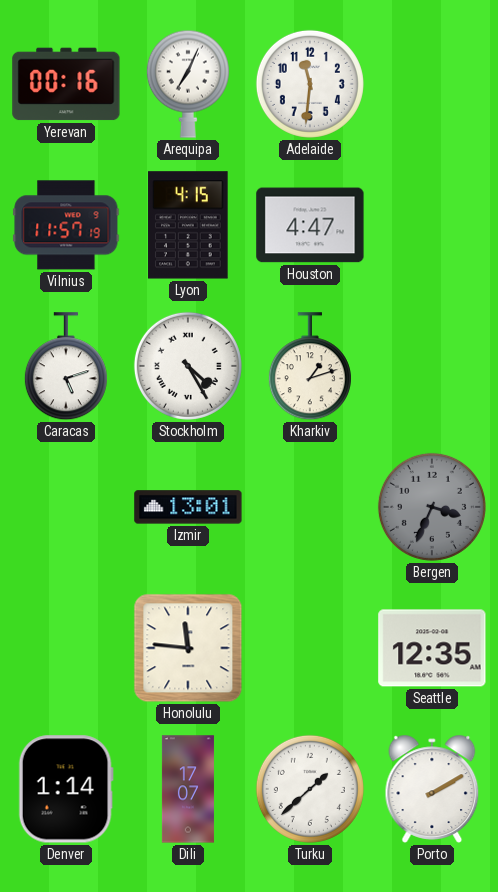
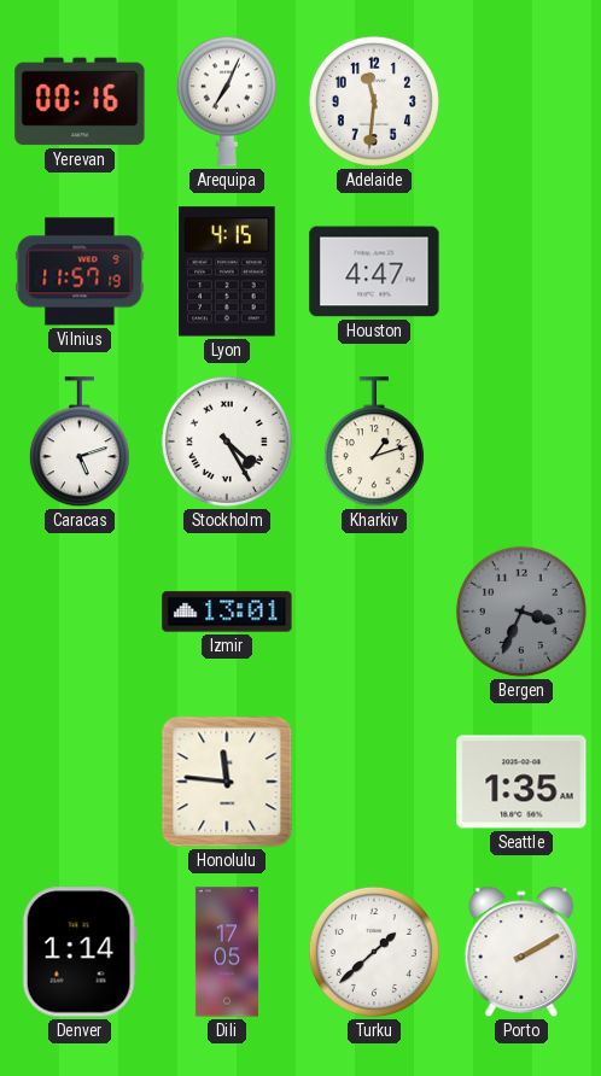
Seattle: 12:35 -> 1:35
Dili: 17:07 -> 17:05
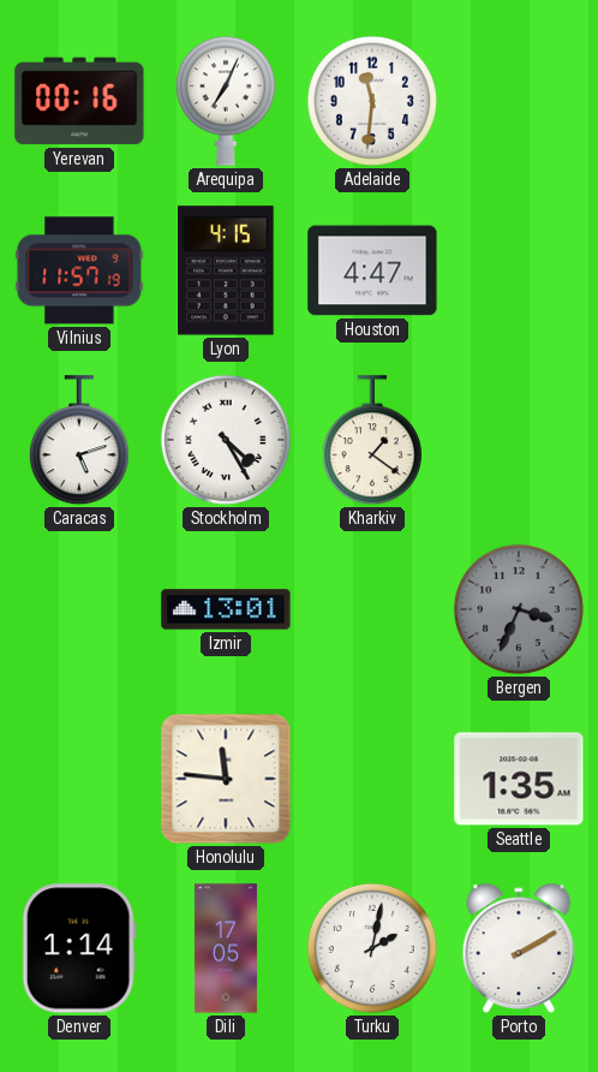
Kharkiv: 1:12 -> 1:21
Turku: 1:38 -> 2:02
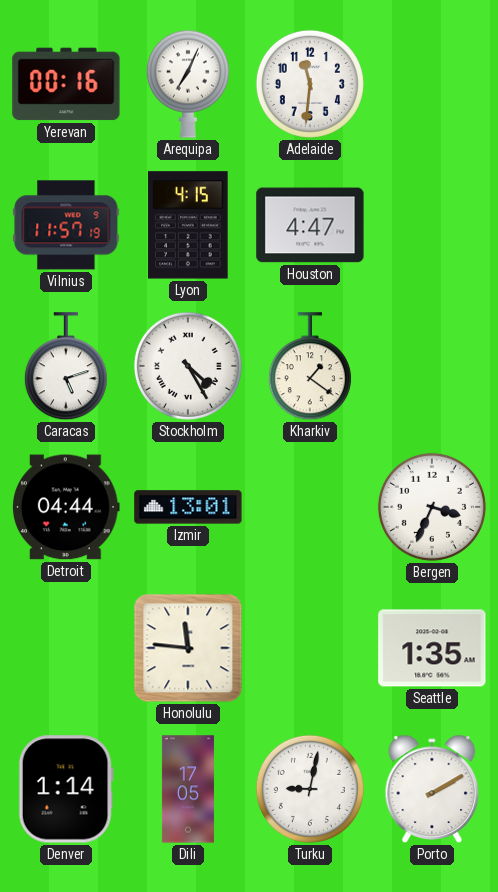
Detroit: none -> 04:44
Bergen dial: grey -> white
Turku: 2:02 -> 9:02
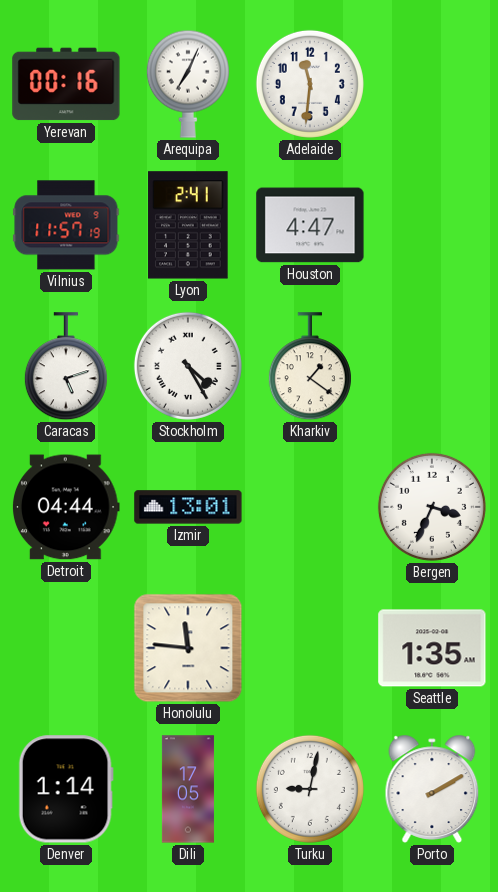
Lyon: 4:15 -> 2:41
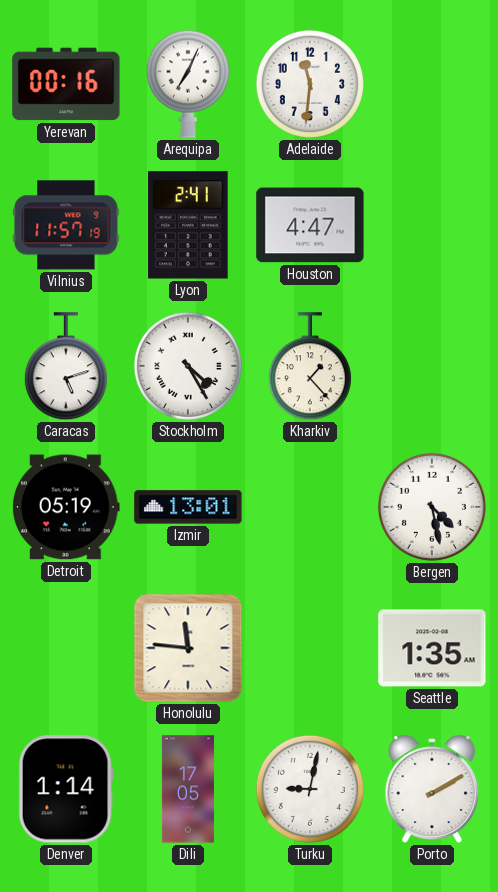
Kharkiv: 1:21 -> 1:23
Detroit: 04:44 -> 05:19
Bergen: 3:34 -> 4:28
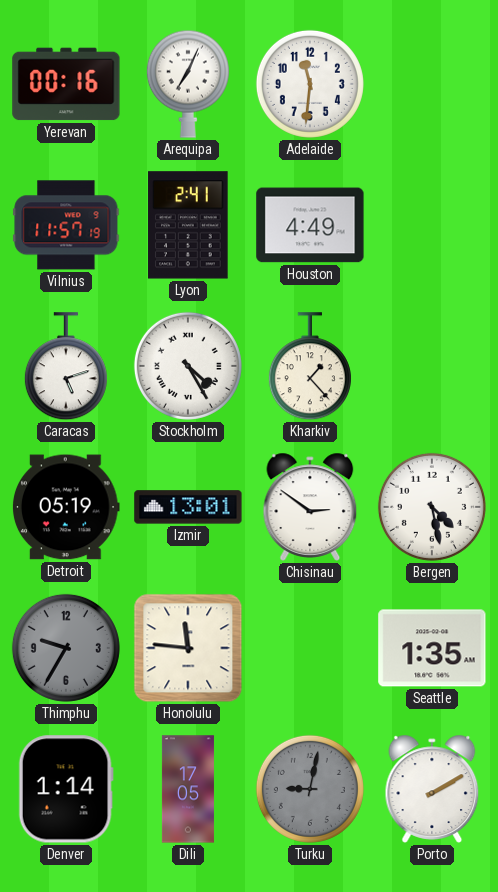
Houston: 4:47 -> 4:49
Chisinau: none -> 2:51
Thimphu: none -> 9:35
Turku dial: white -> grey
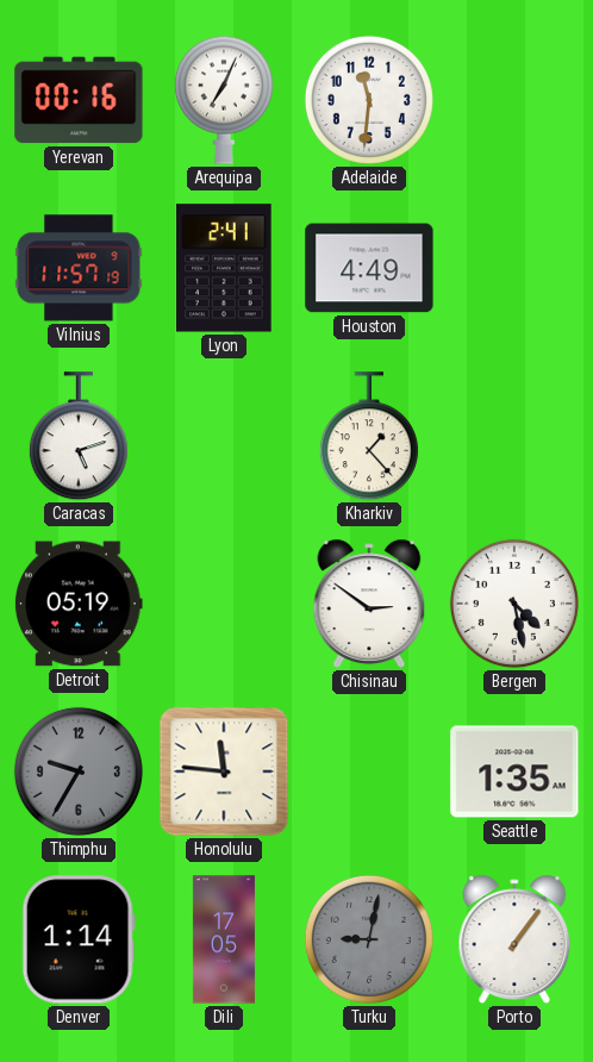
Stockholm: 4:25 -> none
Izmir: 13:01 -> none
Porto: 2:10 -> 1:06
